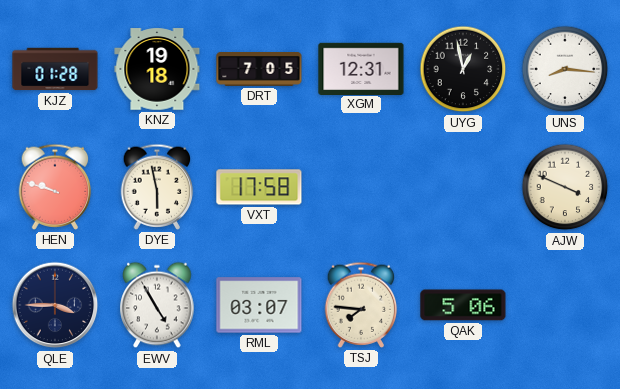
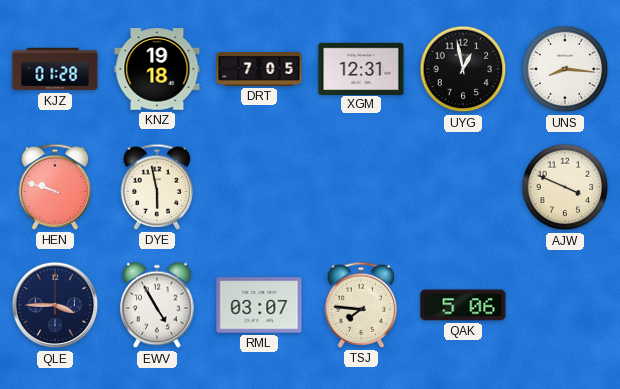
VXT: 17:58 -> none
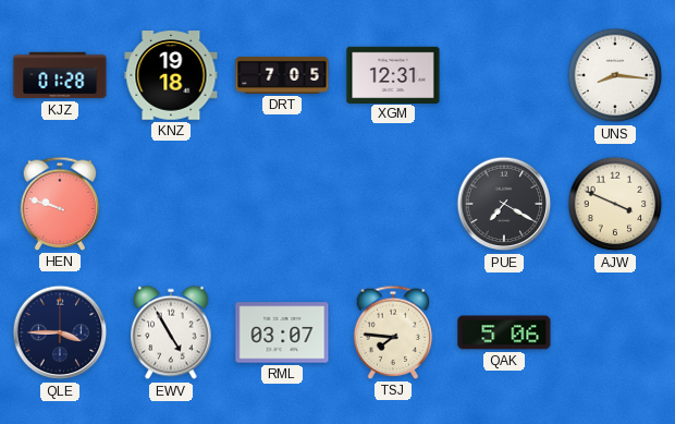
UYG: 12:58 -> none
DYE: 5:58 -> none
PUE: none -> 7:20
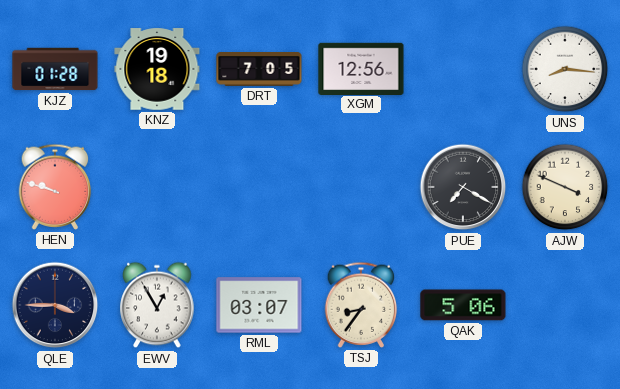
XGM: 12:31 -> 12:56
EWV: 4:55 -> 12:55
TSJ: 7:46 -> 8:36
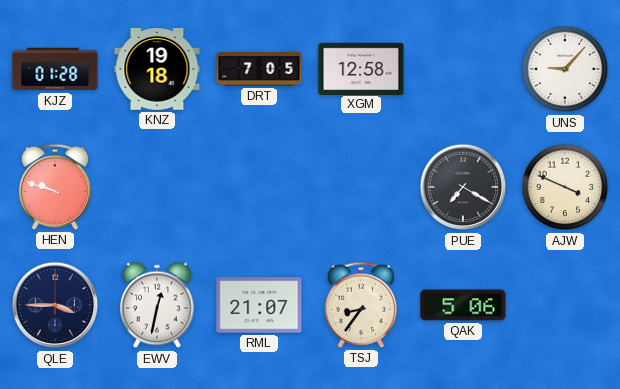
XGM: 12:56 -> 12:58
UNS: 8:16 -> 9:07
EWV: 12:55 -> 12:32
RML: 03:07 -> 21:07
